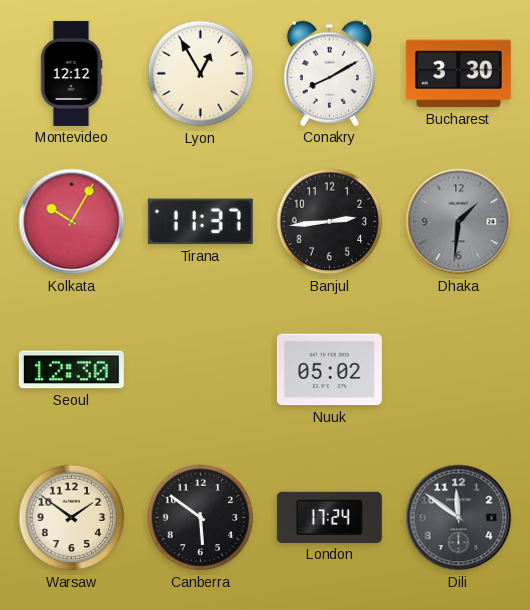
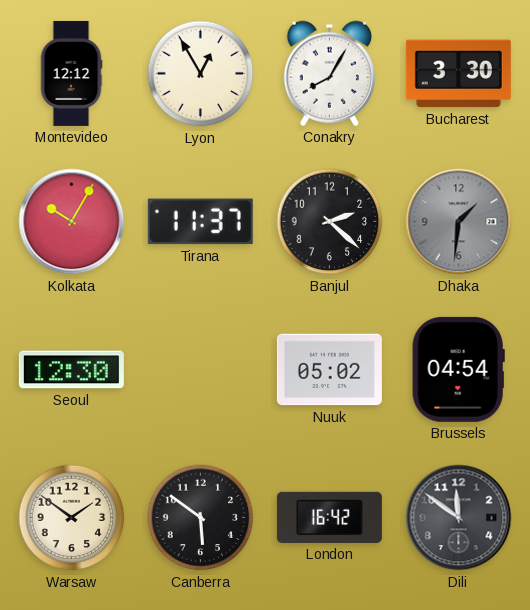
Conakry: 8:10 -> 8:05
Banjul: 2:44 -> 2:22
Brussels: none -> 04:54
London: 17:24 -> 16:42
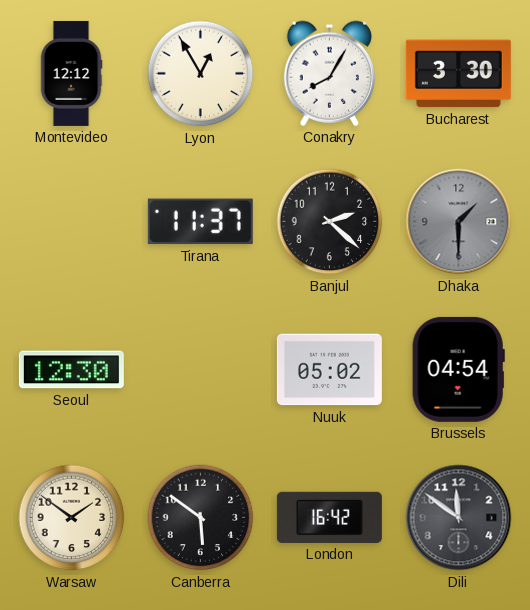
Kolkata: 10:05 -> none
Dhaka: 1:31 -> 1:30
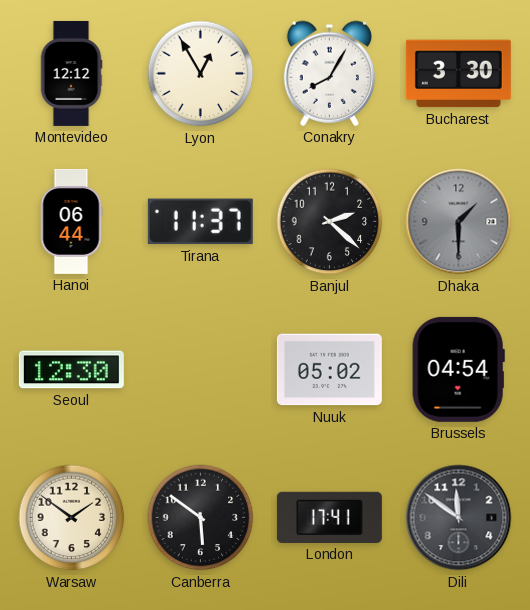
Hanoi: none -> 06:44
London: 16:42 -> 17:41
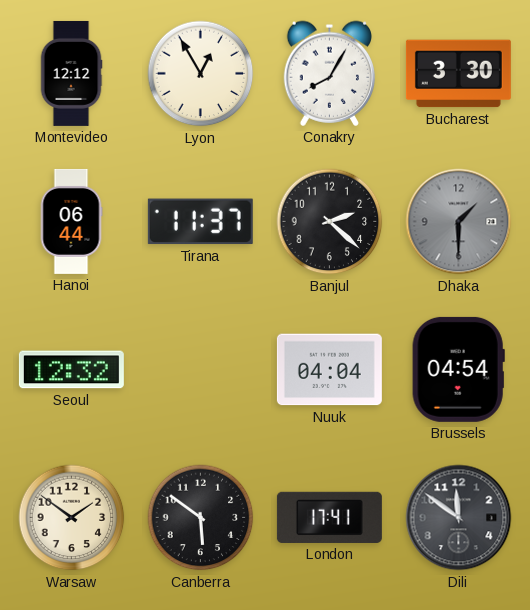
Seoul: 12:30 -> 12:32
Nuuk: 05:02 -> 04:04
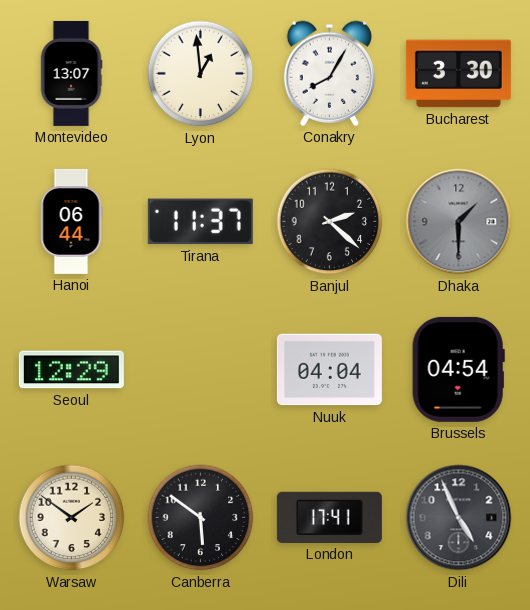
Montevideo: 12:12 -> 13:07
Lyon: 12:55 -> 12:59
Seoul: 12:32 -> 12:29
Dili: 11:51 -> 4:56
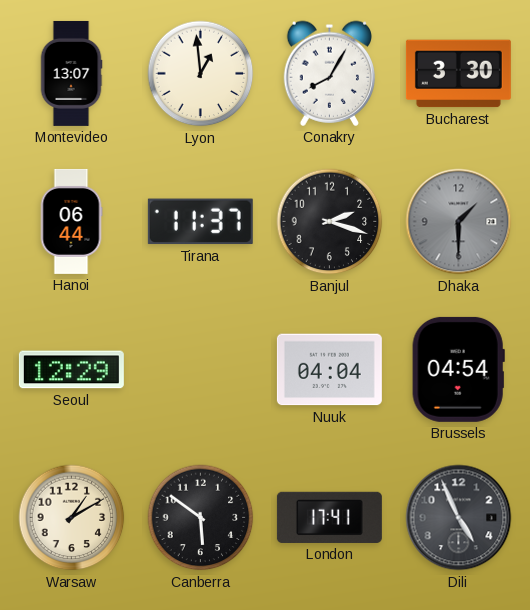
Banjul: 2:22 -> 2:18
Warsaw: 1:51 -> 1:10
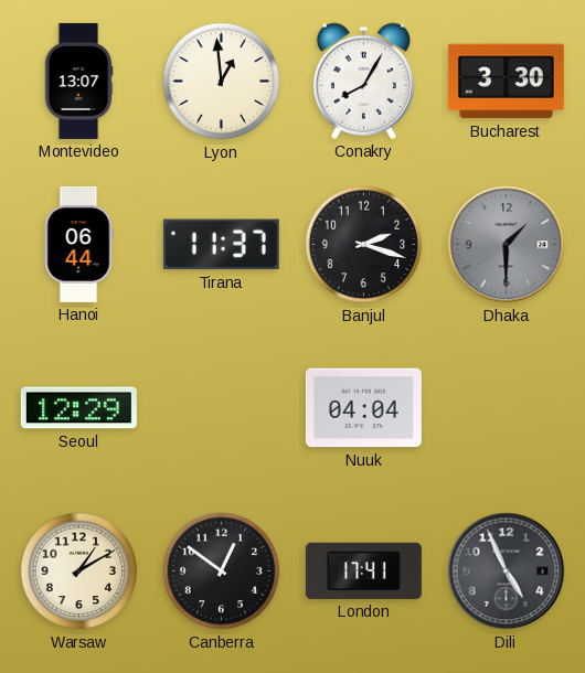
Brussels: 04:54 -> none
Canberra: 5:51 -> 12:51
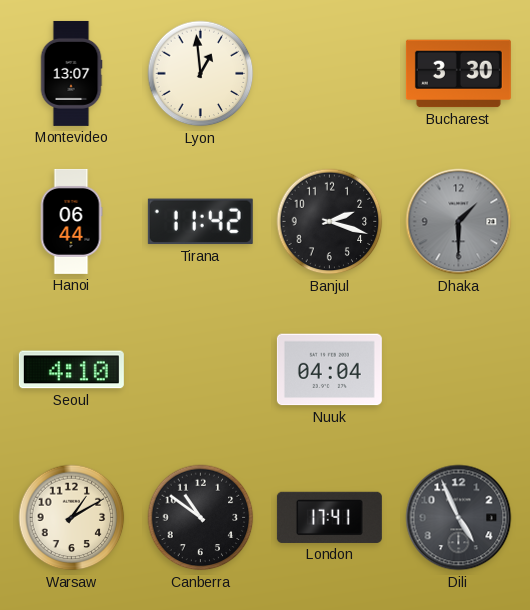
Conakry: 8:05 -> none
Tirana: 11:37 -> 11:42
Seoul: 12:29 -> 4:10
Canberra: 12:51 -> 10:51
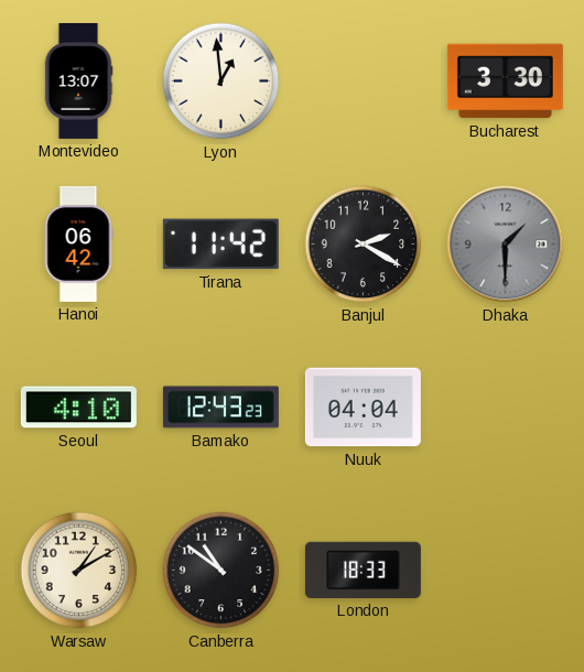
Hanoi: 06:44 -> 06:42
Banjul: 2:18 -> 2:20
Bamako: none -> 12:43
London: 17:41 -> 18:33
Dili: 4:56 -> none
